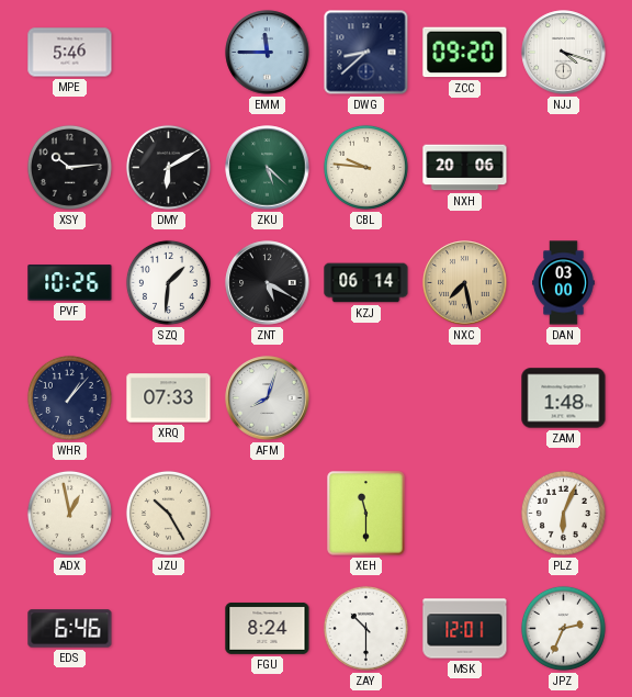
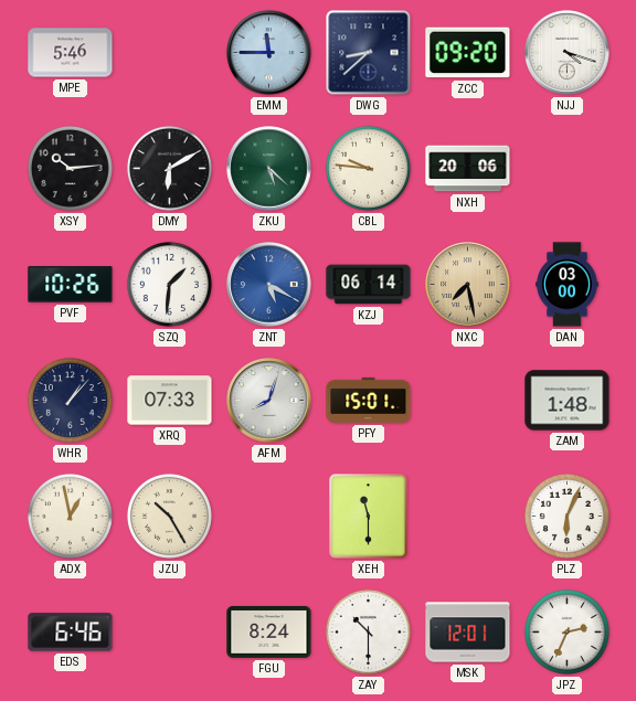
ZNT dial: black -> blue
PFY: none -> 15:01
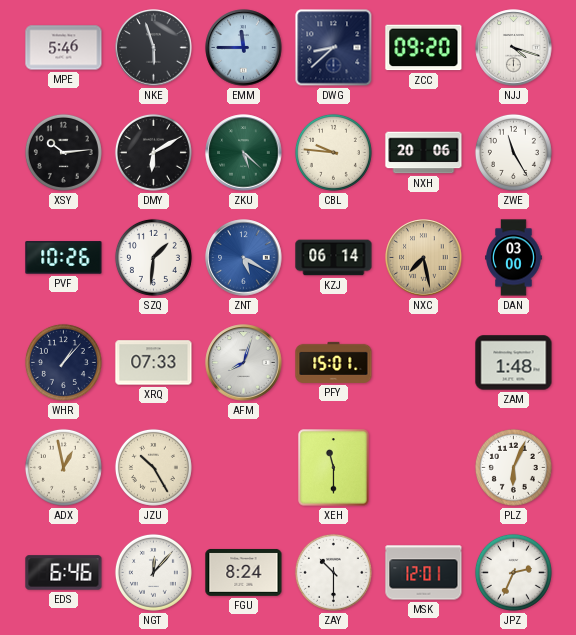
NKE: none -> 5:57
ZWE: none -> 11:25
NGT: none -> 12:07
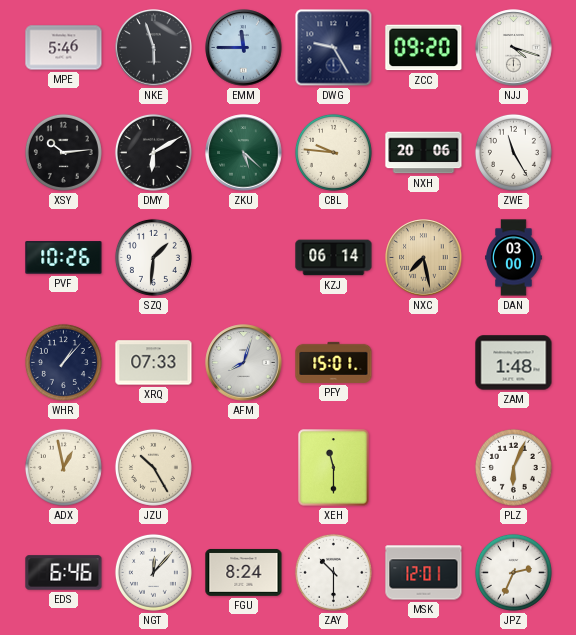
DWG: 8:38 -> 9:25
ZNT: 5:20 -> none
